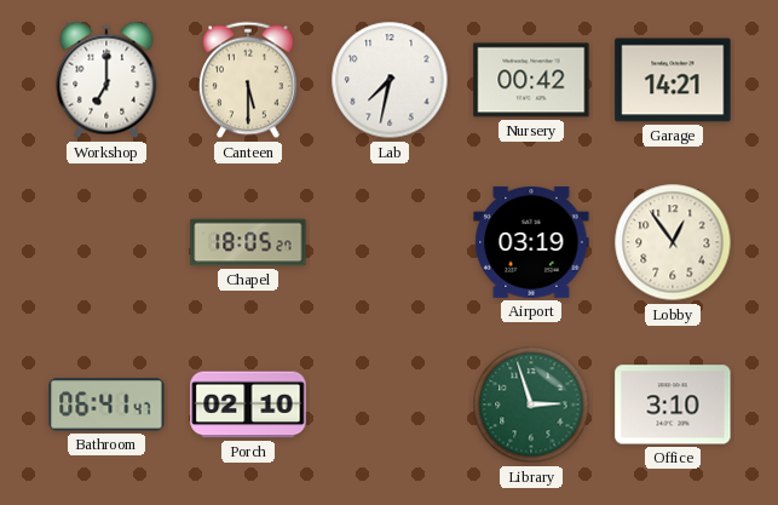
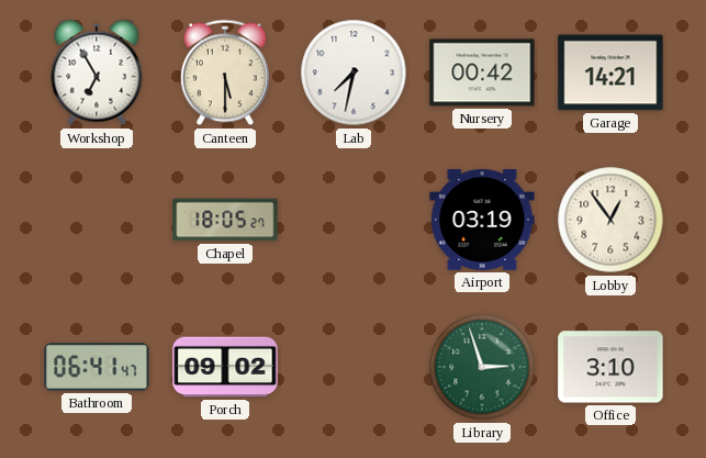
Workshop: 7:00 -> 6:55
Porch: 02:10 -> 09:02
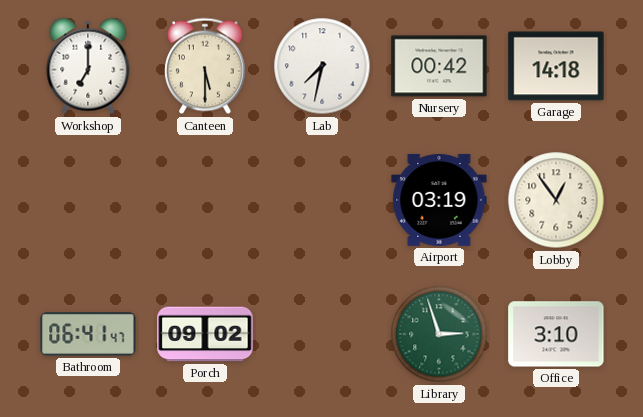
Workshop: 6:55 -> 7:00
Garage: 14:21 -> 14:18
Chapel: 18:05 -> none
